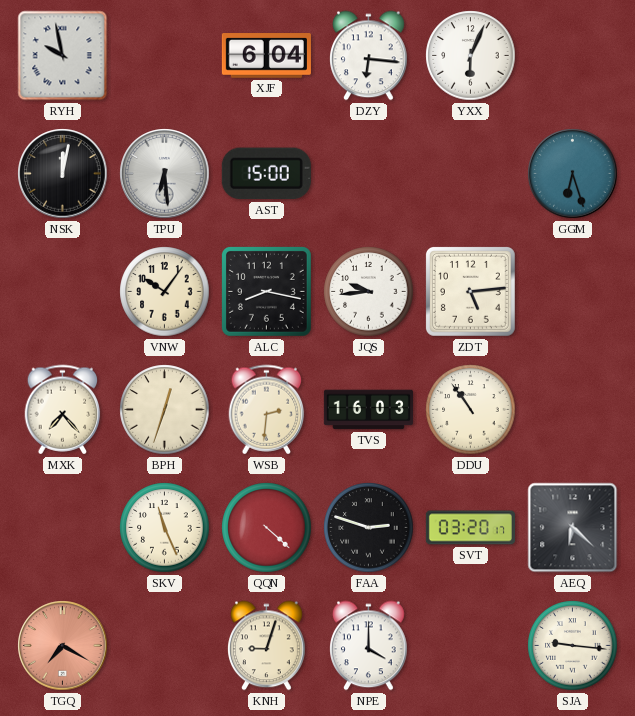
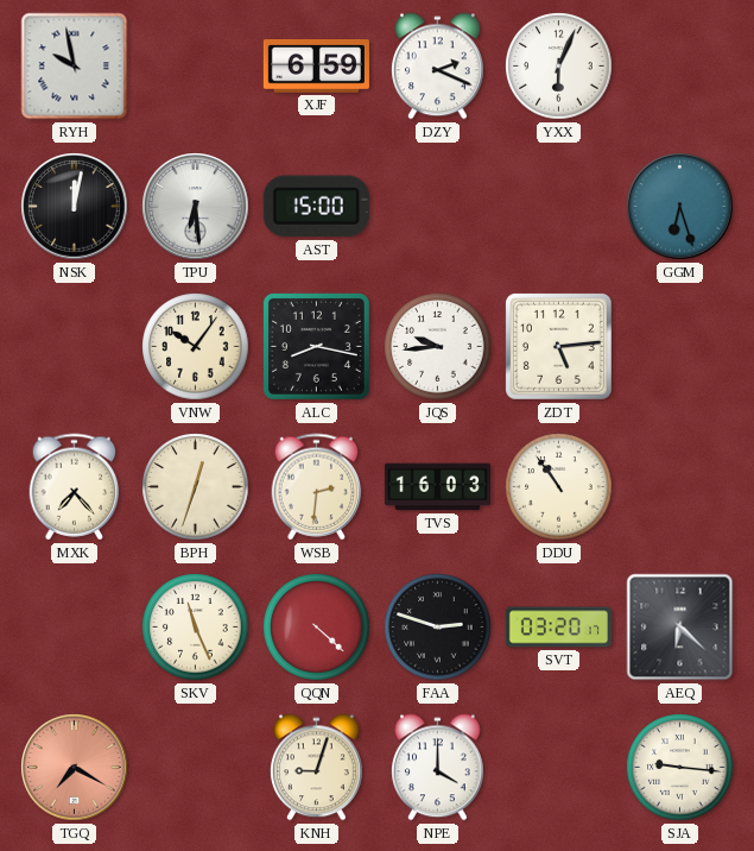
XJF: 6:04 -> 6:59
DZY: 6:16 -> 2:19
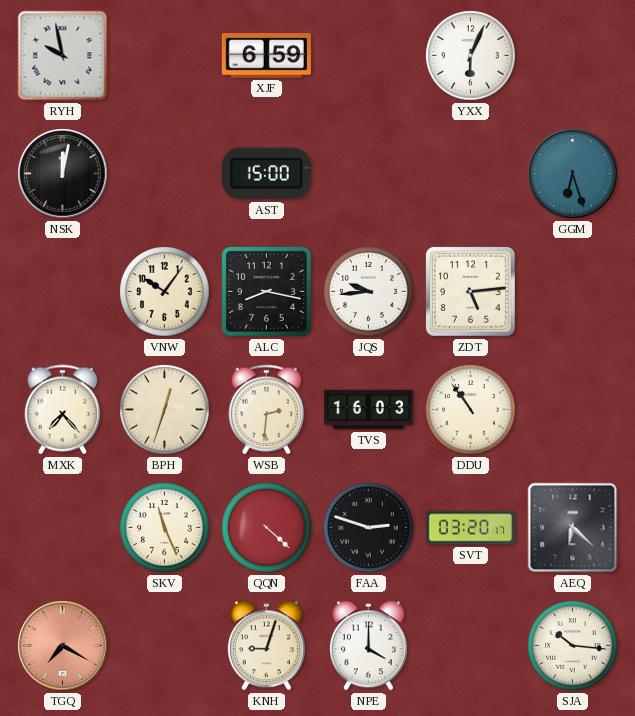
DZY: 2:19 -> none
TPU: 6:29 -> none
SJA: 9:16 -> 10:16
